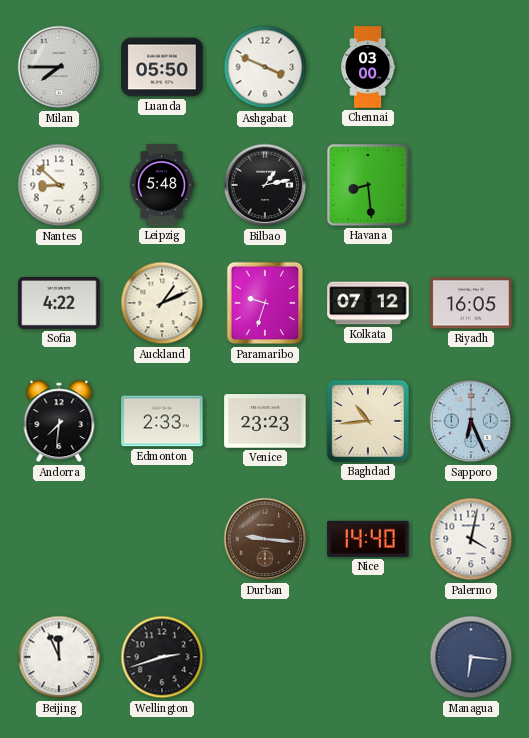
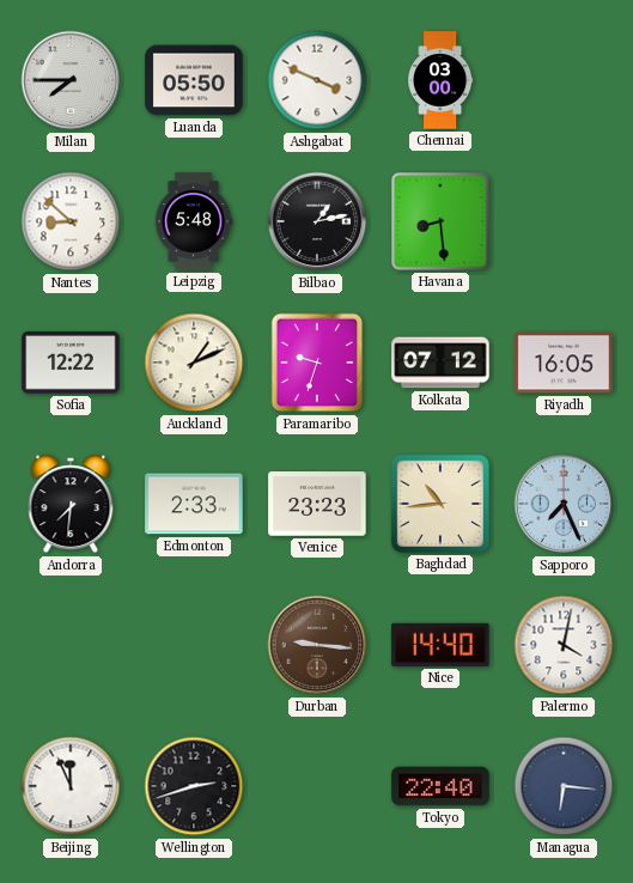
Sofia: 4:22 -> 12:22
Sapporo: 6:26 -> 7:26
Tokyo: none -> 22:40
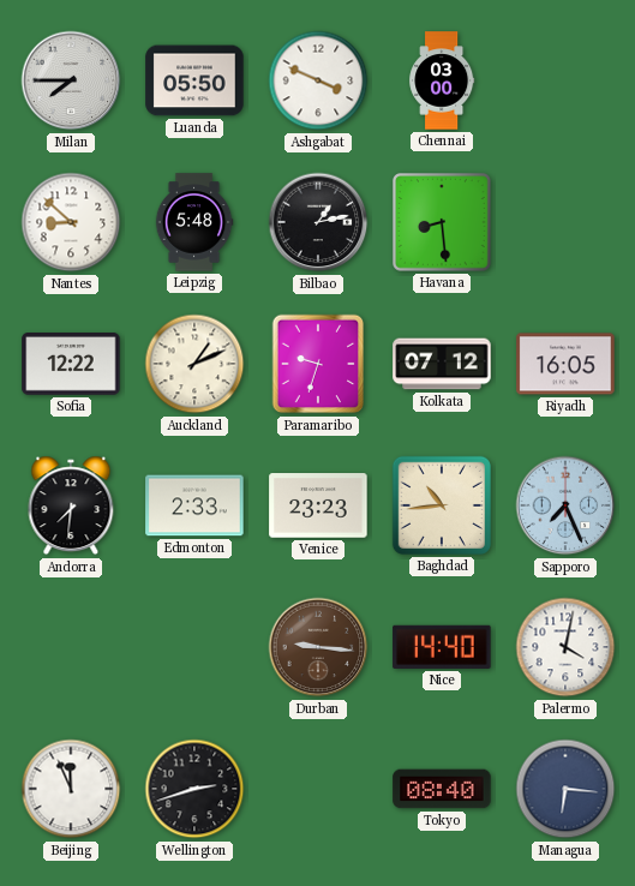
Tokyo: 22:40 -> 08:40
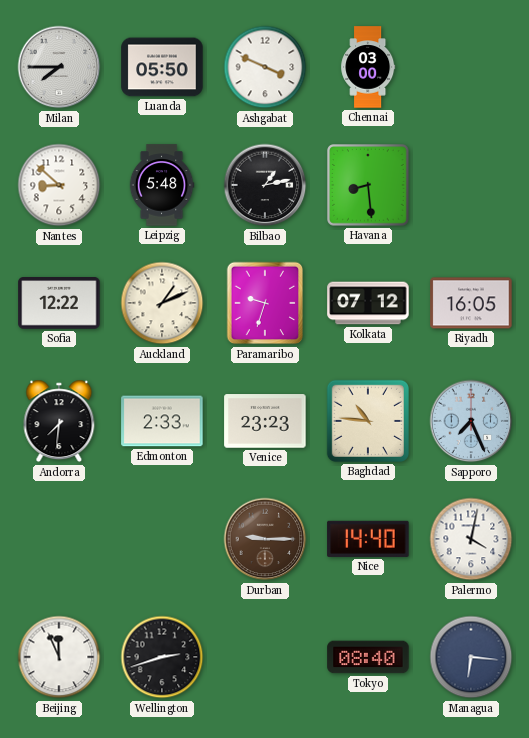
Baghdad: 10:44 -> 10:46
Durban: 9:16 -> 9:15
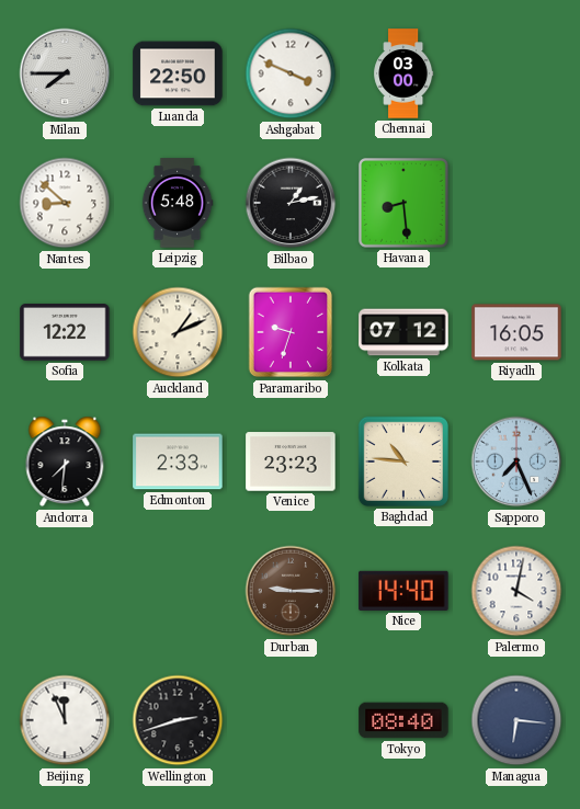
Luanda: 05:50 -> 22:50
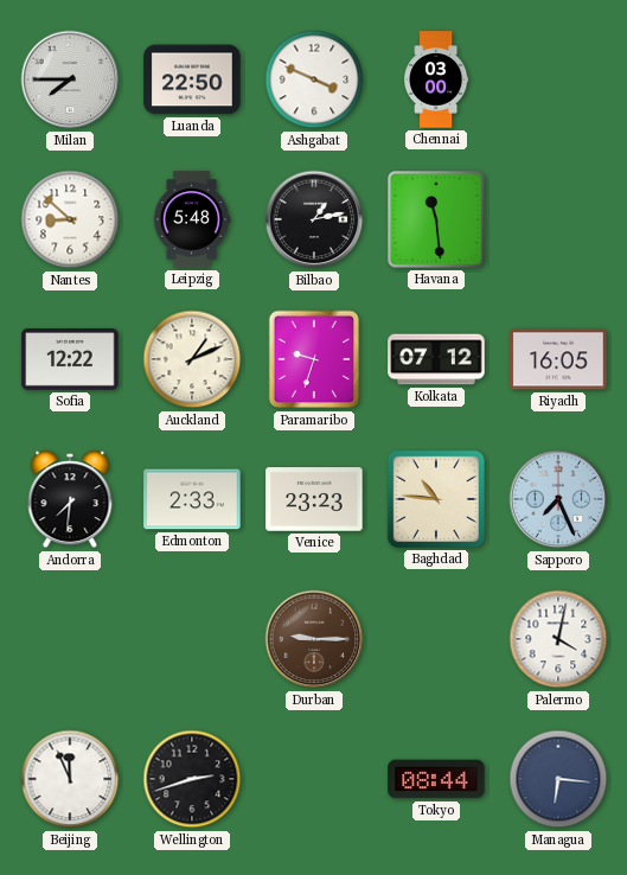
Havana: 8:29 -> 11:29
Nice: 14:40 -> none
Tokyo: 08:40 -> 08:44
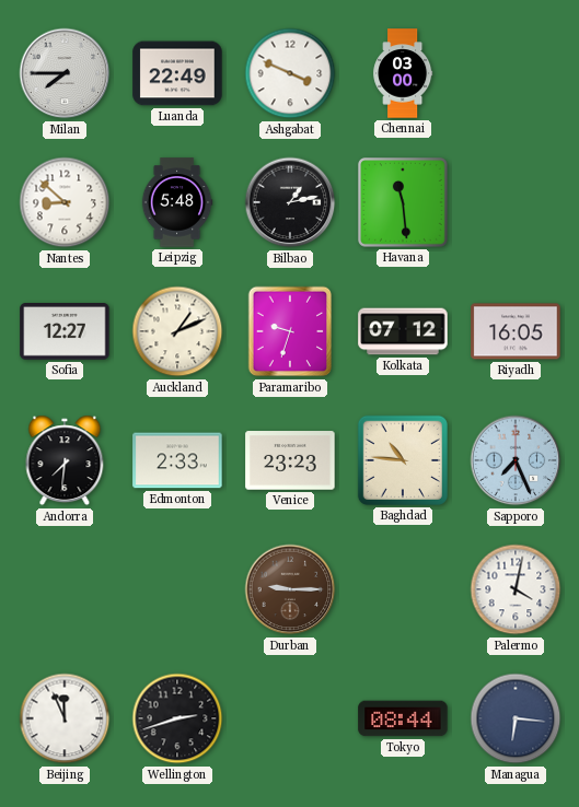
Luanda: 22:50 -> 22:49
Sofia: 12:22 -> 12:27
